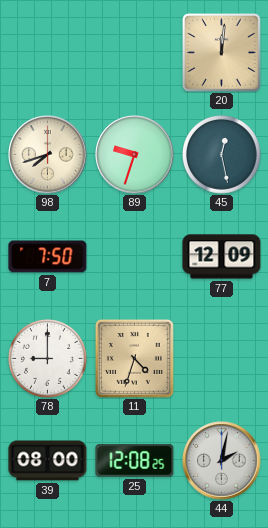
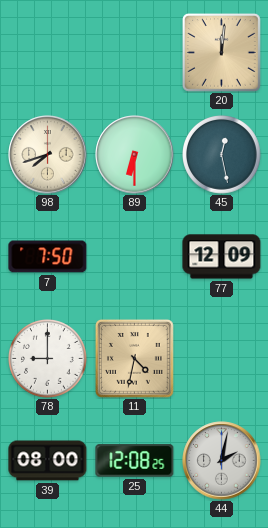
89: 9:33 -> 6:30
11: 4:33 -> 4:32
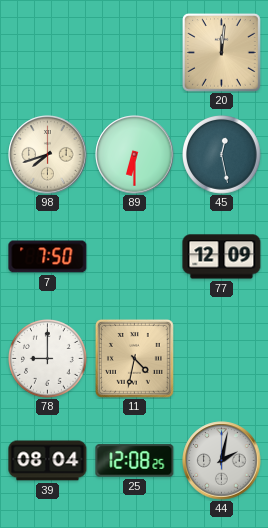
39: 08:00 -> 08:04
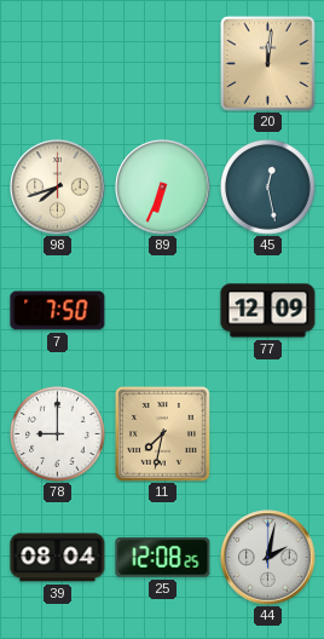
89: 6:30 -> 6:34
11: 4:32 -> 7:32
